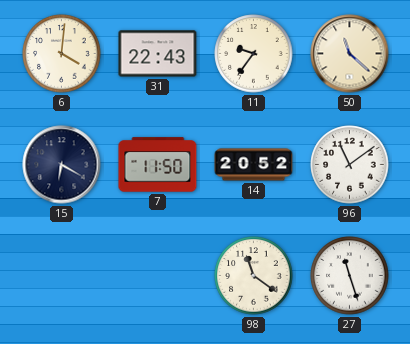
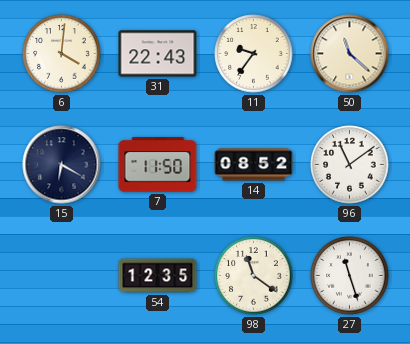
14: 20:52 -> 08:52
54: none -> 12:35
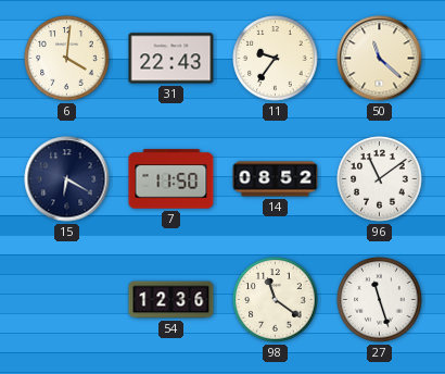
54: 12:35 -> 12:36
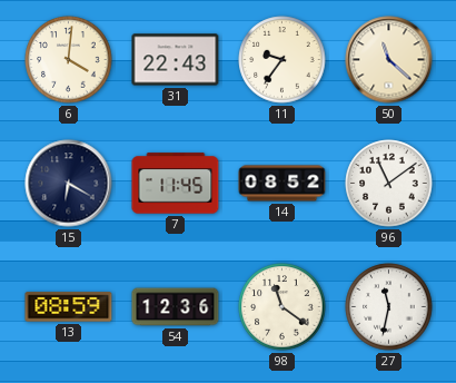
7: 11:50 -> 11:45
13: none -> 08:59
27: 11:27 -> 11:32
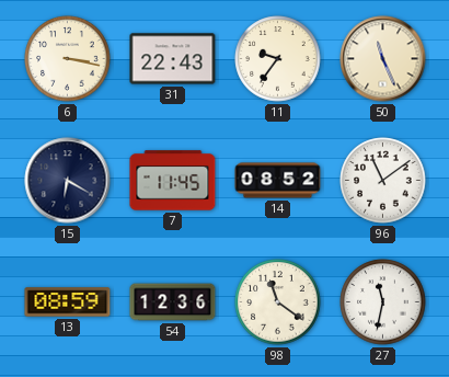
6: 4:01 -> 3:17
50: 11:22 -> 11:26
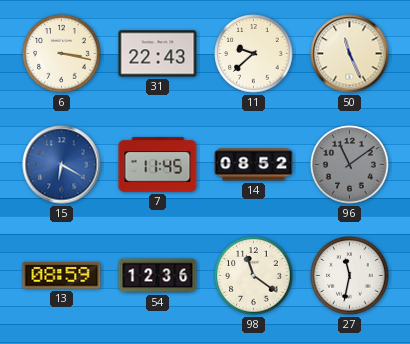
11: 9:36 -> 9:38
15 dial: navy -> blue
96 dial: white -> grey
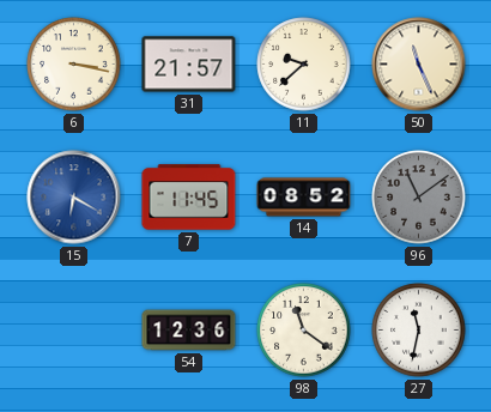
31: 22:43 -> 21:57
13: 08:59 -> none
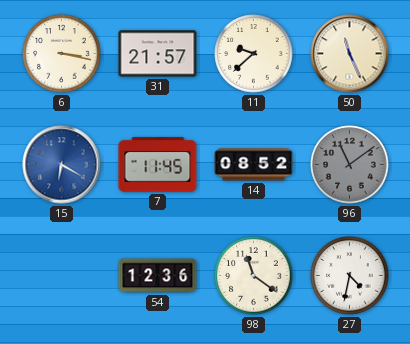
27: 11:32 -> 4:32
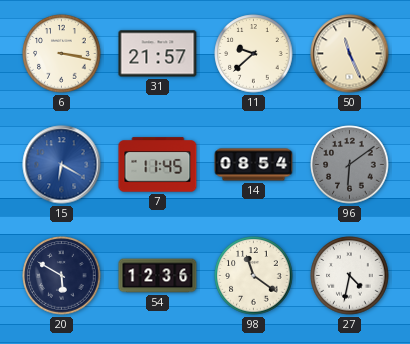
14: 08:52 -> 08:54
96: 11:09 -> 6:09
20: none -> 5:50
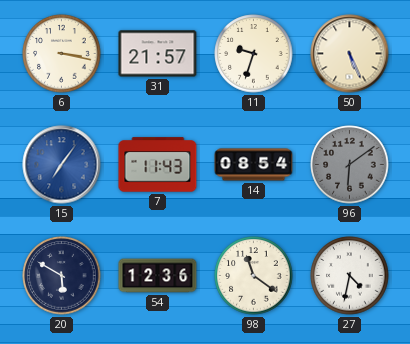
11: 9:38 -> 9:33
50: 11:26 -> 5:26
15: 6:20 -> 7:06
7: 11:45 -> 11:43
